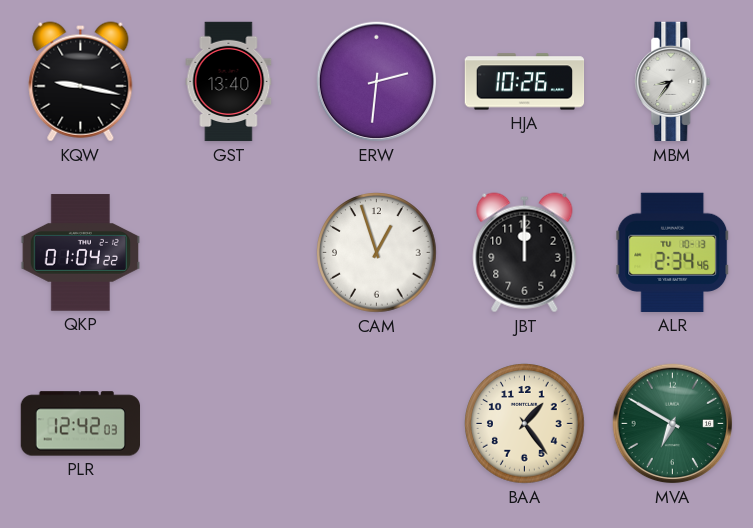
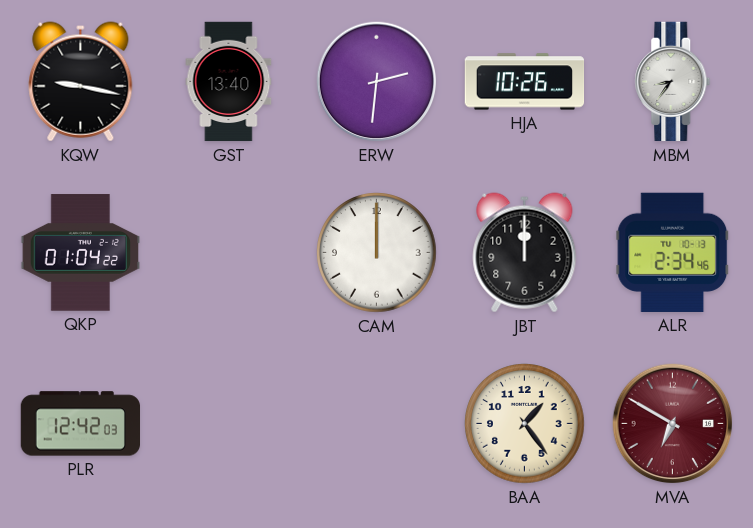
CAM: 12:57 -> 12:00
MVA dial: green -> burgundy
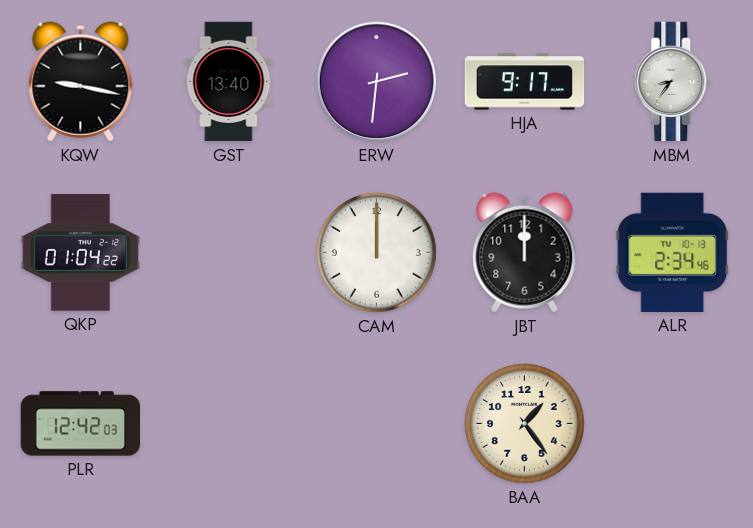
HJA: 10:26 -> 9:17
MVA: 6:50 -> none
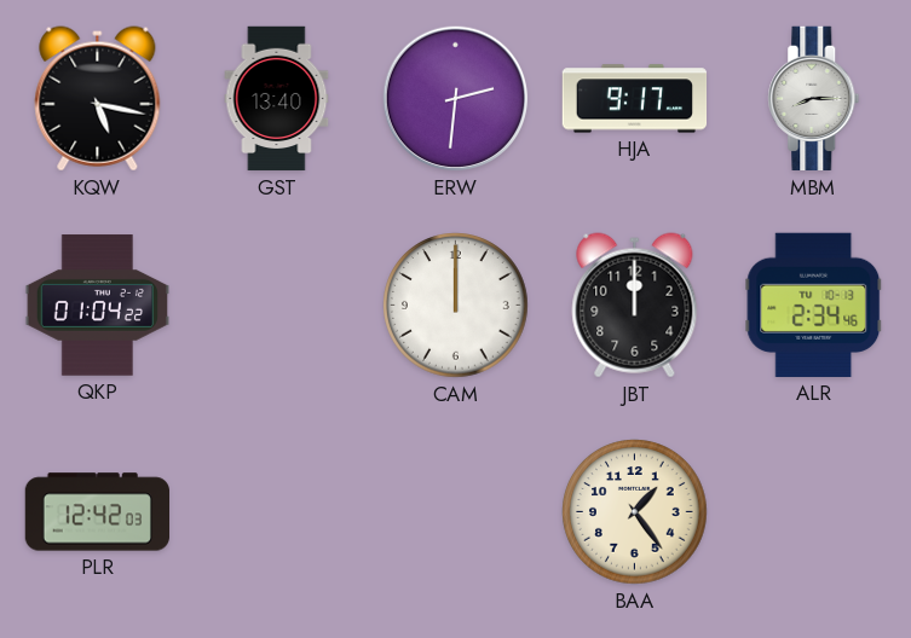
KQW: 9:17 -> 5:17
MBM: 8:36 -> 8:15
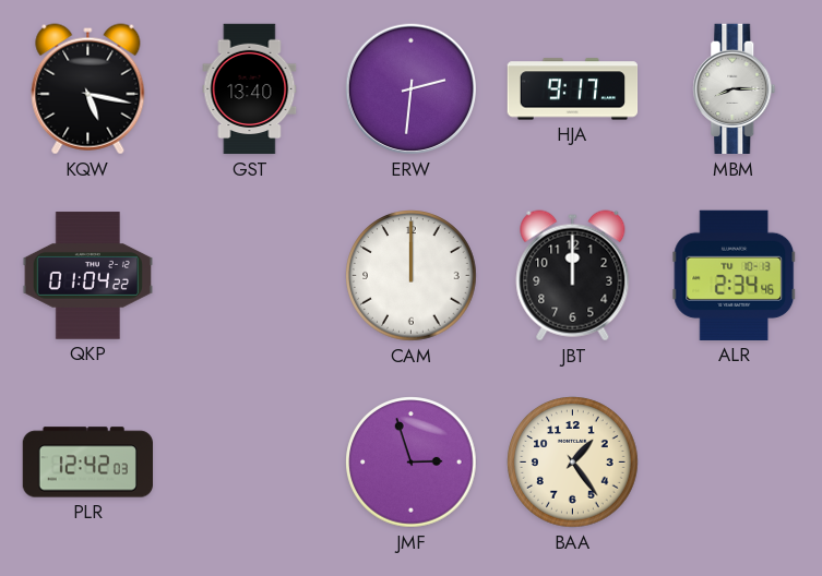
JMF: none -> 2:57
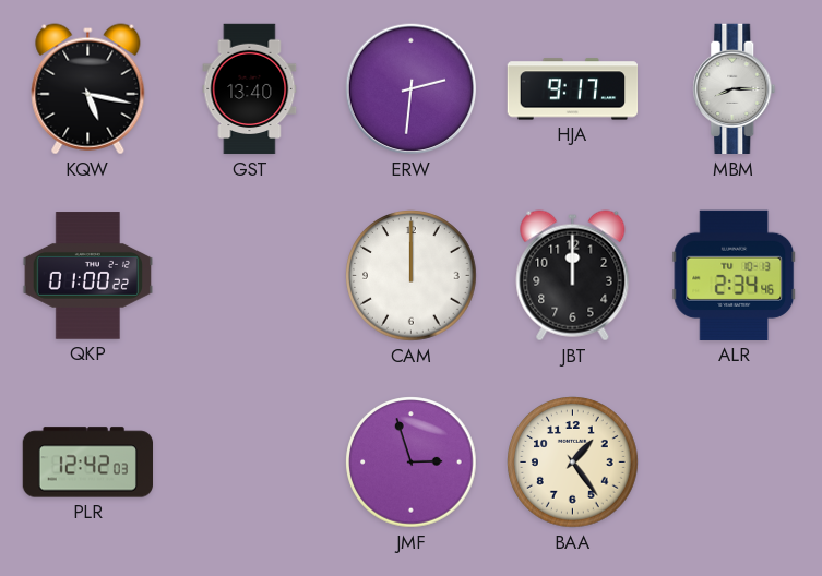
QKP: 01:04 -> 01:00
